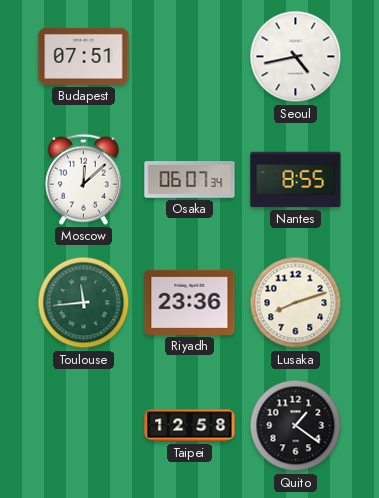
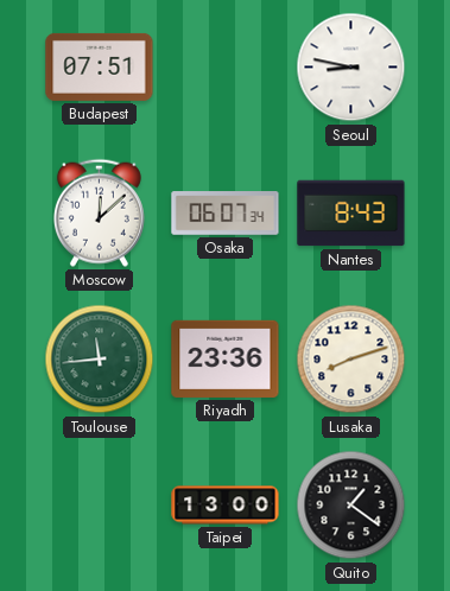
Seoul: 4:43 -> 8:47
Nantes: 8:55 -> 8:43
Taipei: 12:58 -> 13:00
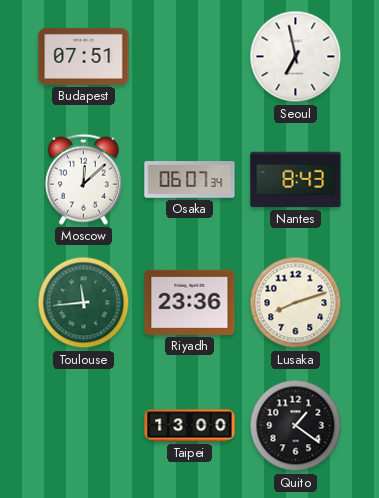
Seoul: 8:47 -> 6:58
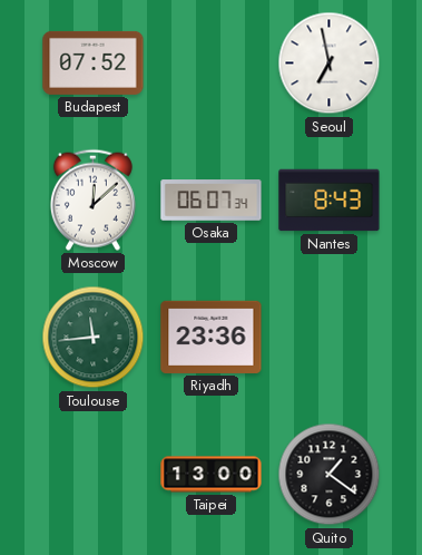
Budapest: 07:51 -> 07:52
Lusaka: 8:12 -> none
